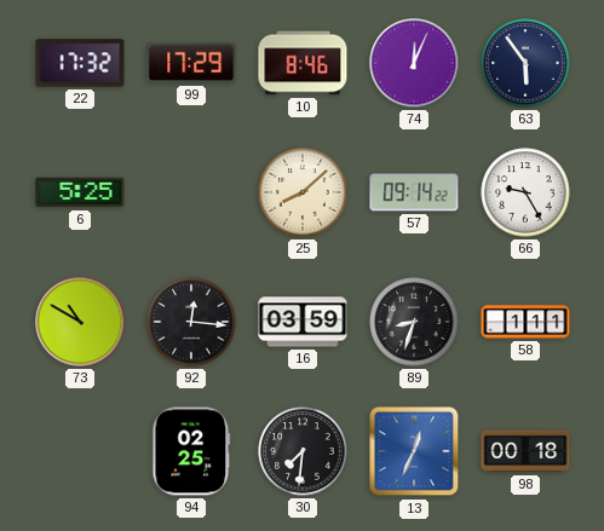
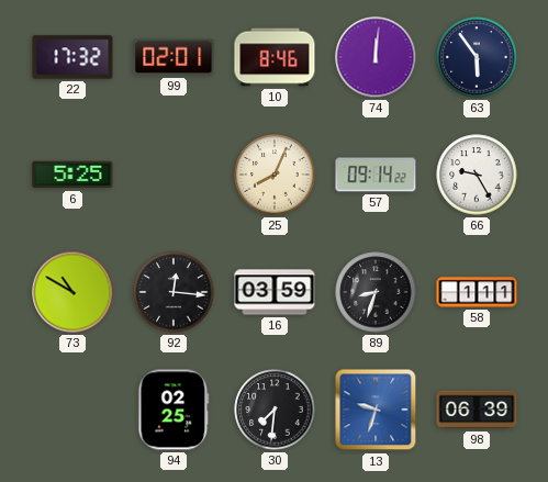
99: 17:29 -> 02:01
74: 12:04 -> 12:01
25: 8:08 -> 8:04
13: 12:34 -> 9:33
98: 00:18 -> 06:39
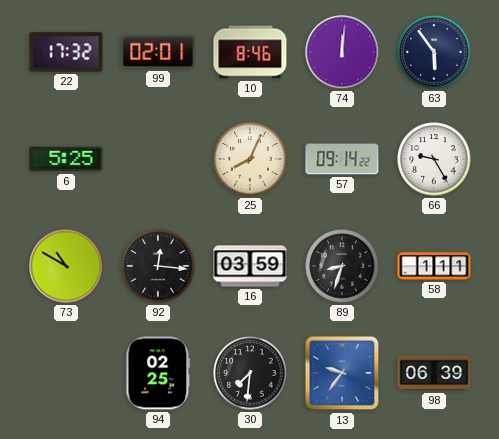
13: 9:33 -> 9:36
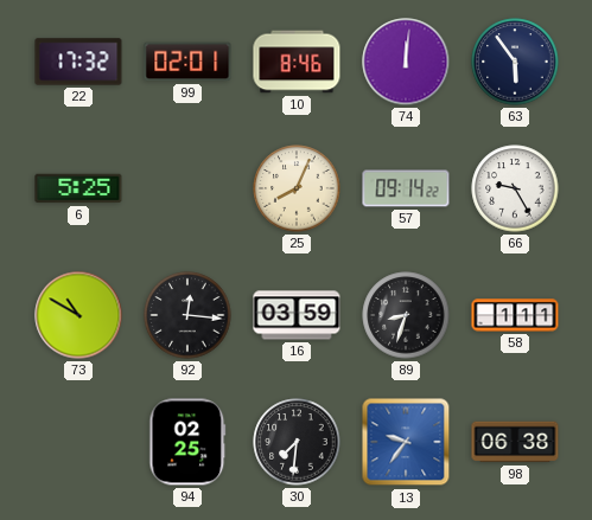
98: 06:39 -> 06:38
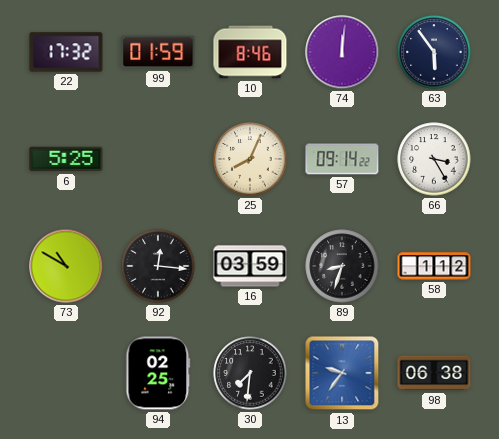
99: 02:01 -> 01:59
66: 9:25 -> 3:25
58: 1:11 -> 1:12
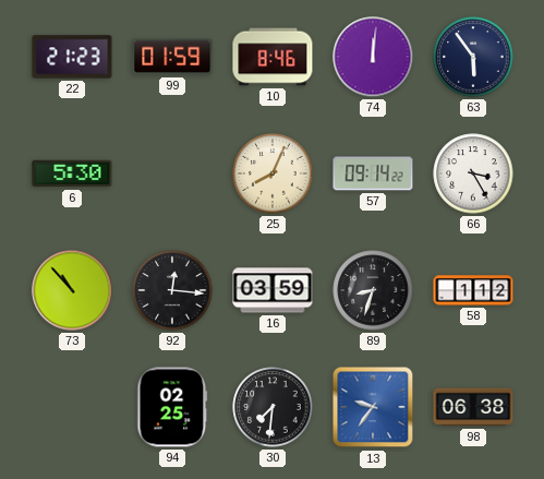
22: 17:32 -> 21:23
6: 5:25 -> 5:30
73: 10:50 -> 10:53
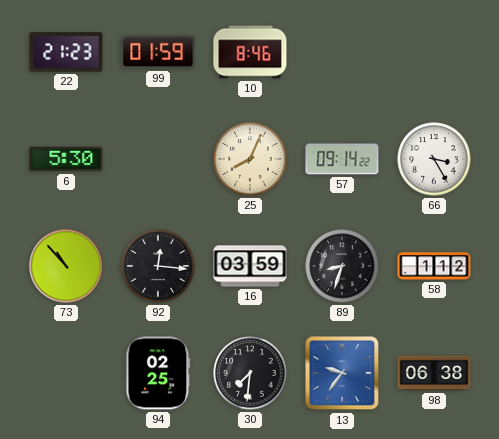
74: 12:01 -> none
63: 5:54 -> none
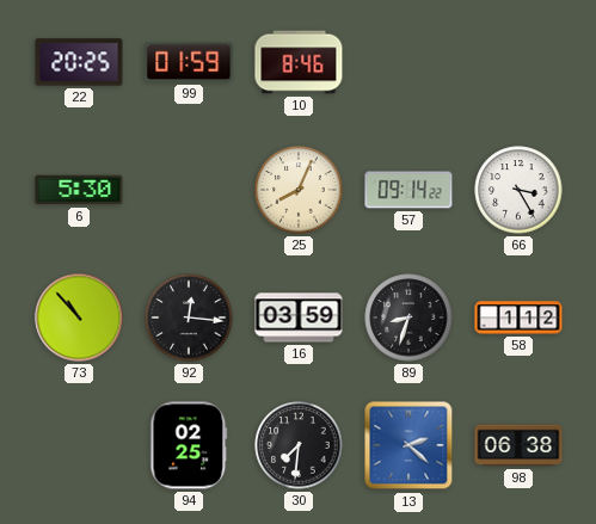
22: 21:23 -> 20:25
13: 9:36 -> 2:22
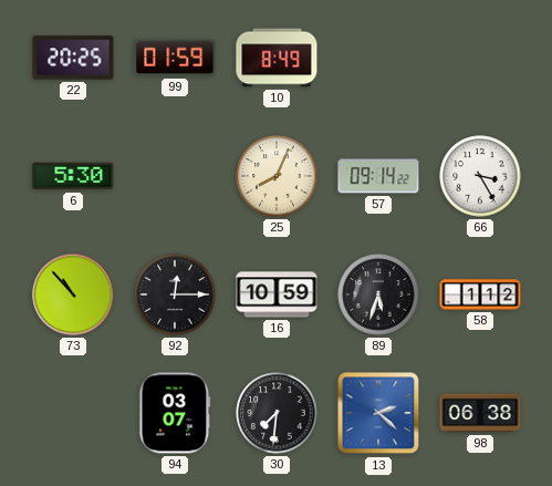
10: 8:46 -> 8:49
92: 12:16 -> 12:15
16: 03:59 -> 10:59
89: 8:33 -> 5:33
94: 02:25 -> 03:07
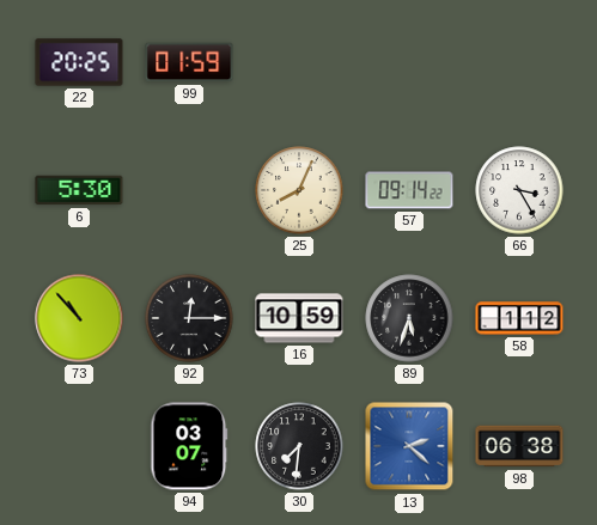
10: 8:49 -> none
